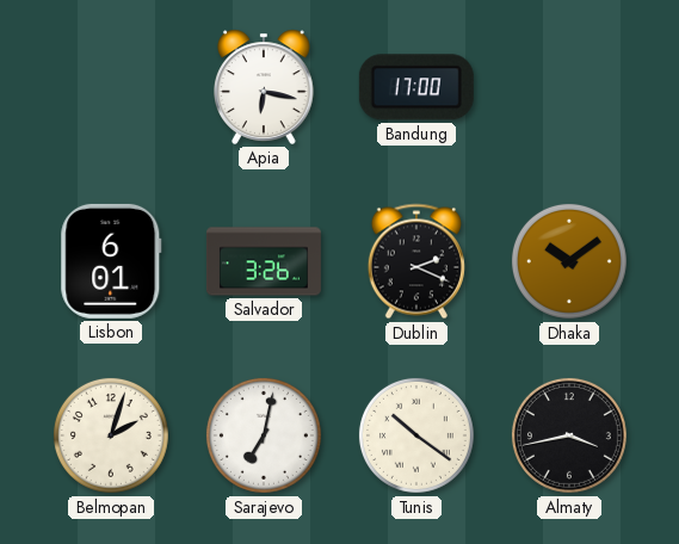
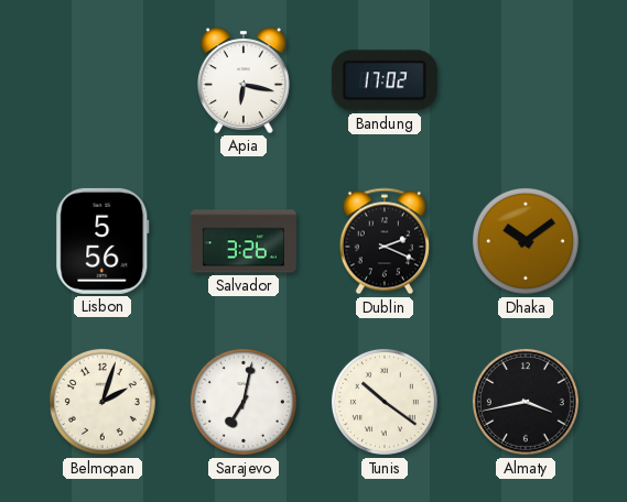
Bandung: 17:00 -> 17:02
Lisbon: 6:01 -> 5:56
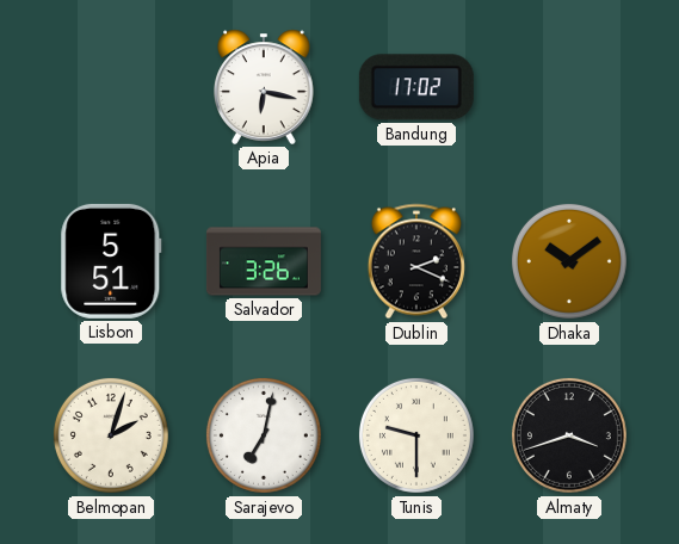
Lisbon: 5:56 -> 5:51
Tunis: 10:21 -> 9:30
Almaty: 3:43 -> 3:42
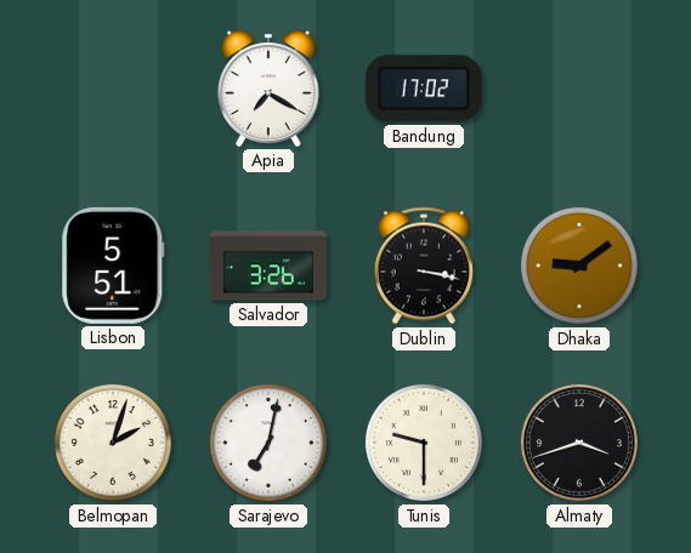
Apia: 6:17 -> 7:20
Dublin: 2:19 -> 3:17
Dhaka: 10:09 -> 9:09
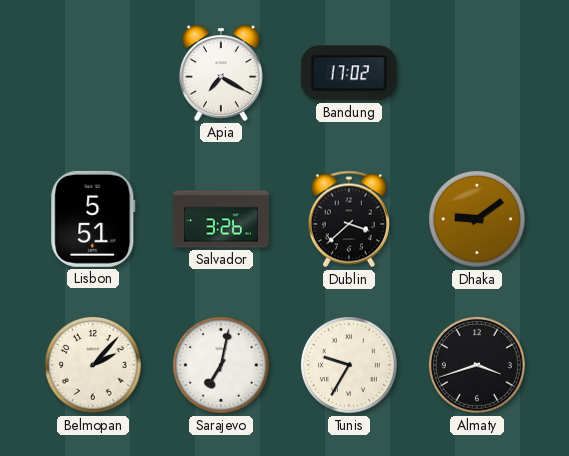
Dublin: 3:17 -> 3:38
Belmopan: 2:03 -> 2:07
Tunis: 9:30 -> 9:35
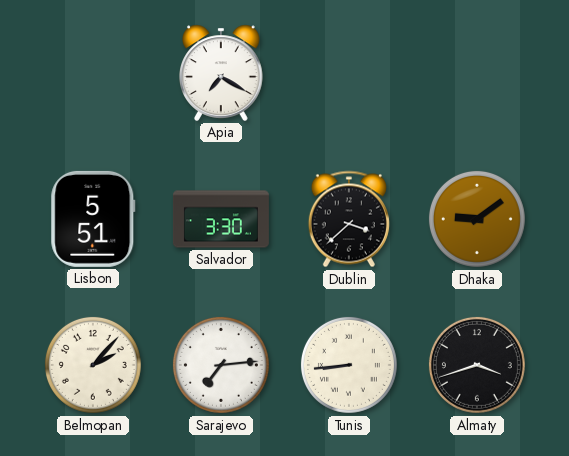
Bandung: 17:02 -> none
Salvador: 3:26 -> 3:30
Sarajevo: 7:02 -> 7:14
Tunis: 9:35 -> 8:44
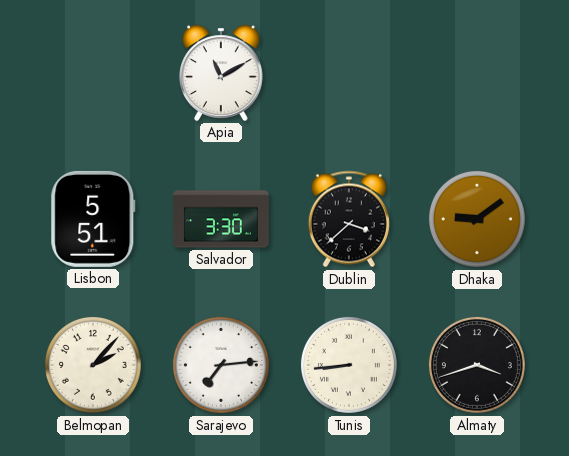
Apia: 7:20 -> 11:10
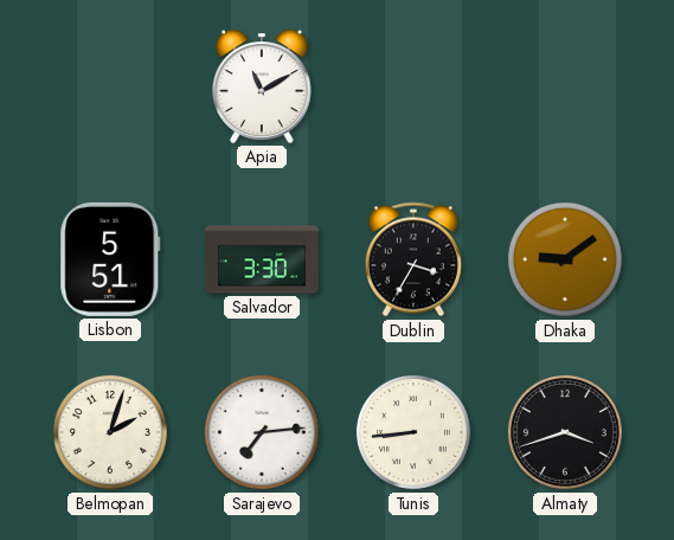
Dublin: 3:38 -> 3:35
Belmopan: 2:07 -> 2:03
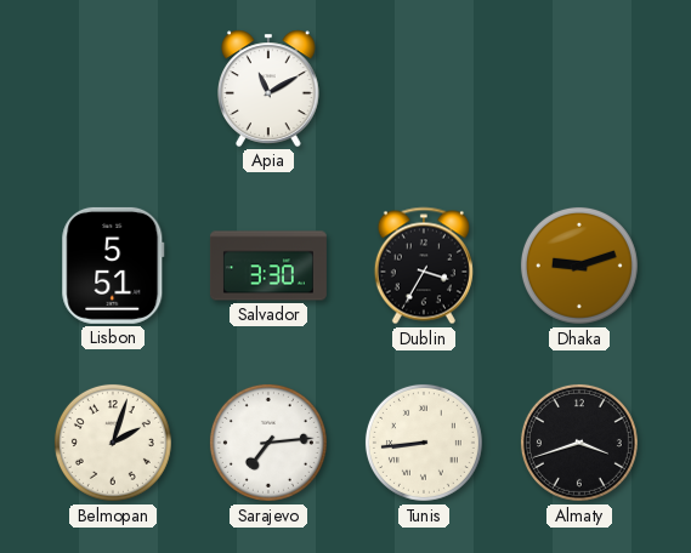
Dhaka: 9:09 -> 9:12
